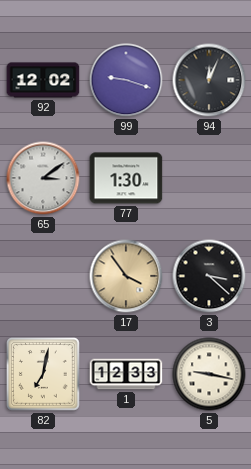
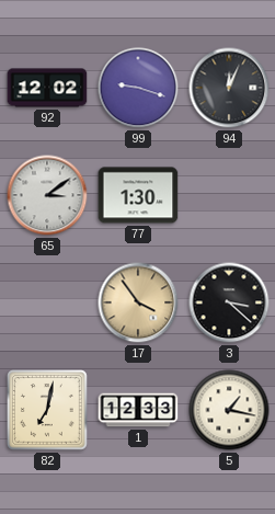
5: 9:17 -> 1:17
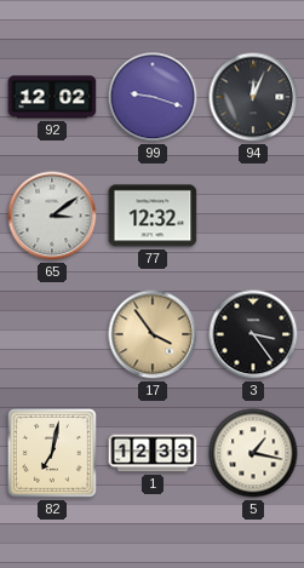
77: 1:30 -> 12:32
3: 3:22 -> 3:24
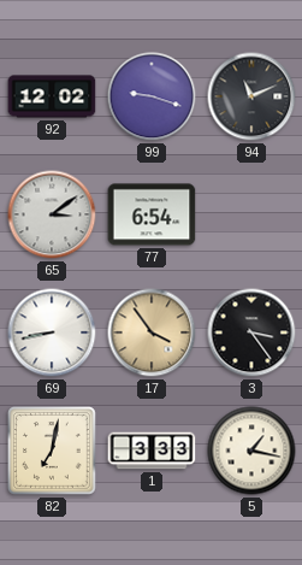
94: 12:04 -> 11:11
77: 12:32 -> 6:54
69: none -> 8:43
1: 12:33 -> 3:33
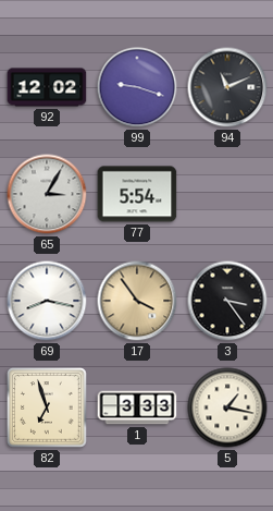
65: 3:09 -> 3:05
77: 6:54 -> 5:54
69: 8:43 -> 8:17
82: 7:02 -> 6:57
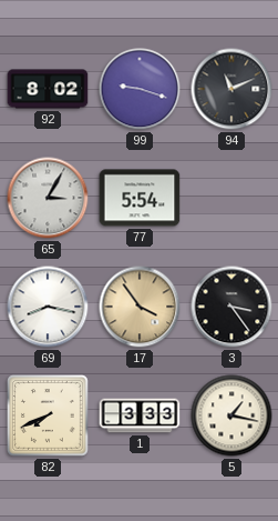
92: 12:02 -> 8:02
82: 6:57 -> 7:41
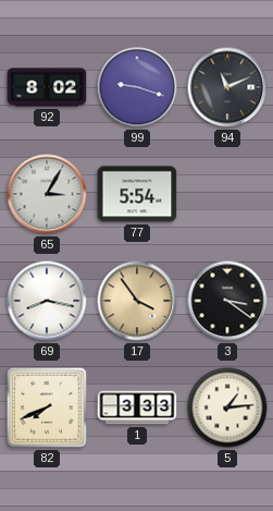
3: 3:24 -> 3:21
5: 1:17 -> 1:14
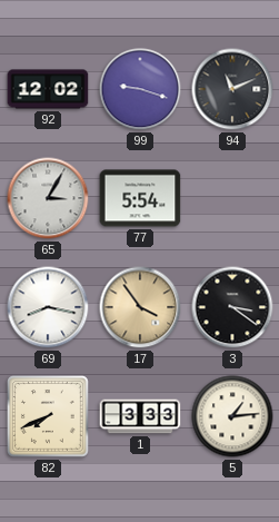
92: 8:02 -> 12:02
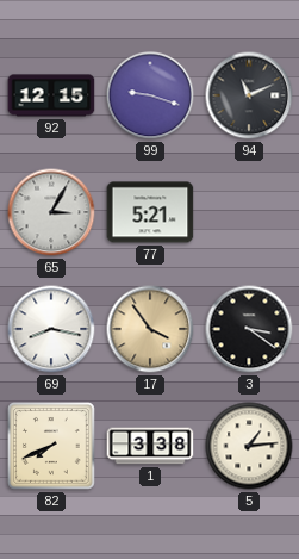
92: 12:02 -> 12:15
77: 5:54 -> 5:21
1: 3:33 -> 3:38
